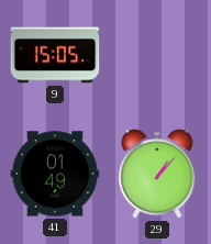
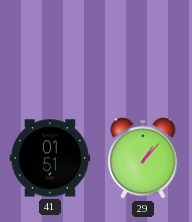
9: 15:05 -> none
41: 01:49 -> 01:51
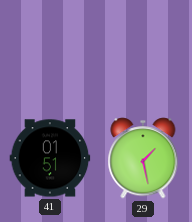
29: 1:07 -> 1:28
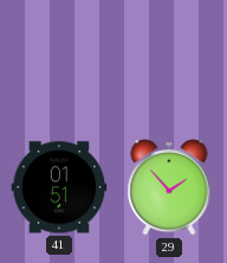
29: 1:28 -> 1:53
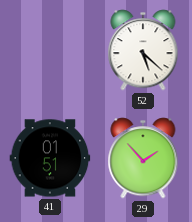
52: none -> 5:22
